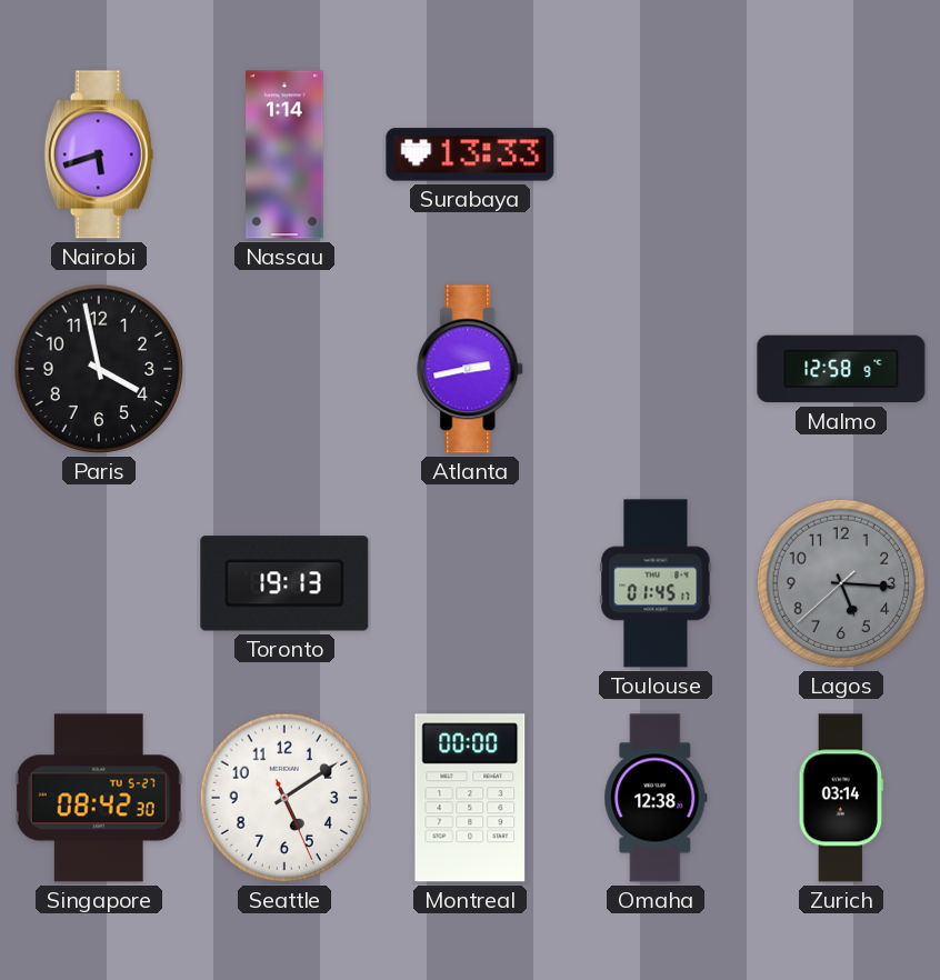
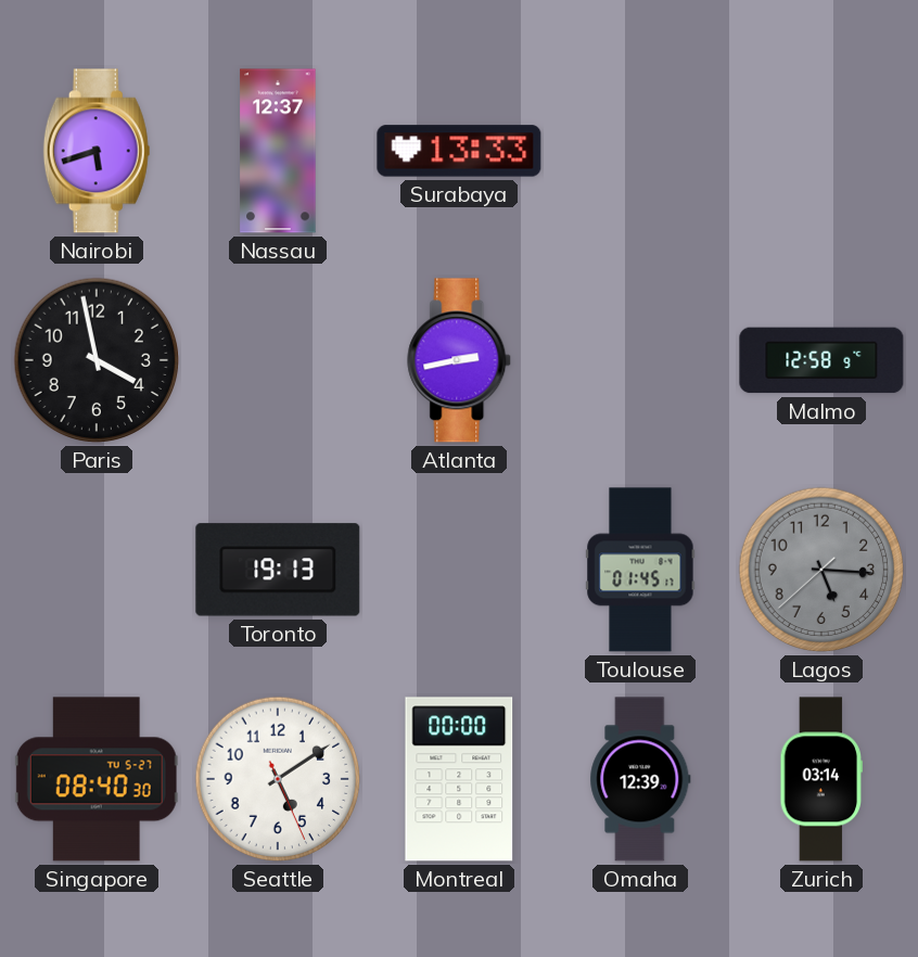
Nassau: 1:14 -> 12:37
Singapore: 08:42 -> 08:40
Omaha: 12:38 -> 12:39
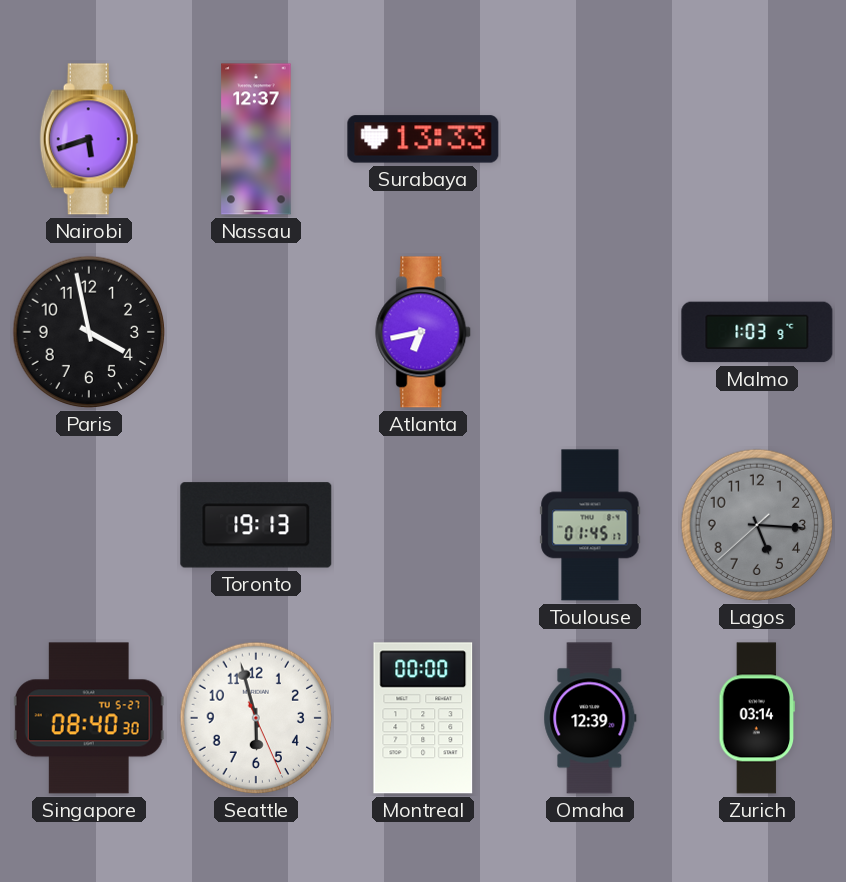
Atlanta: 2:43 -> 6:43
Malmo: 12:58 -> 1:03
Seattle: 5:09 -> 5:57
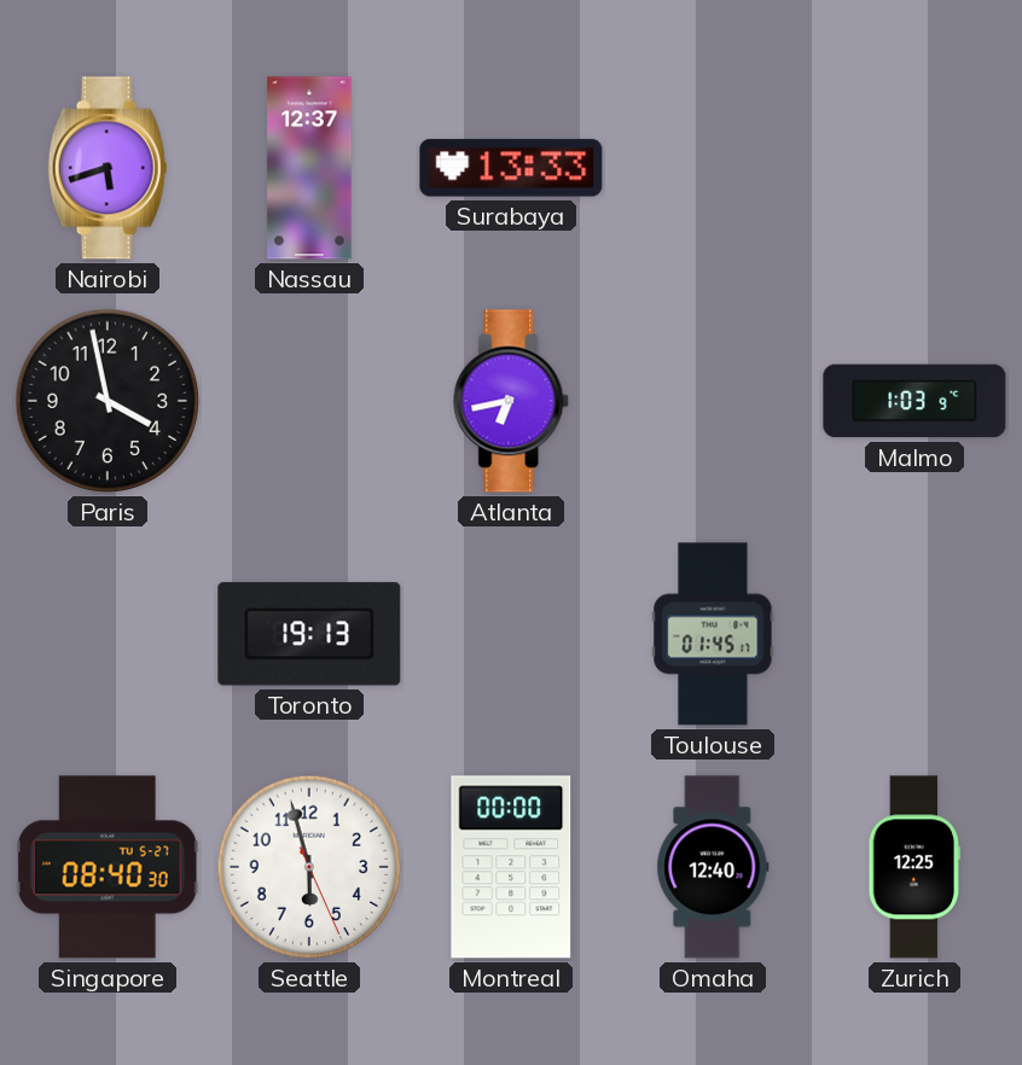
Lagos: 5:15 -> none
Omaha: 12:39 -> 12:40
Zurich: 03:14 -> 12:25
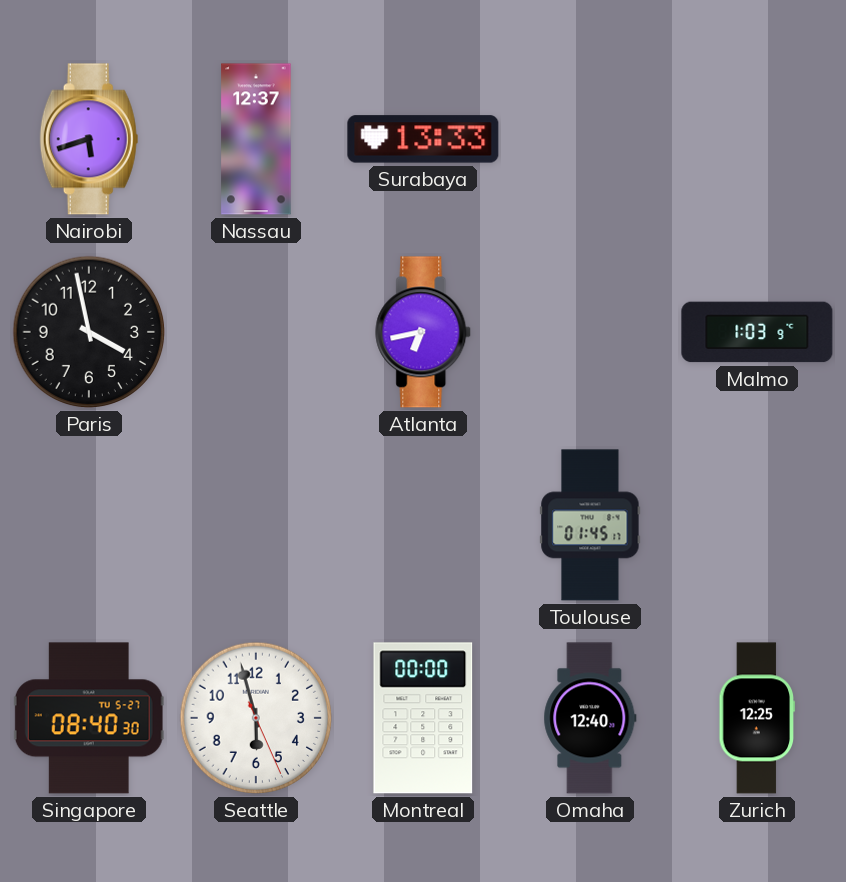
Toronto: 19:13 -> none
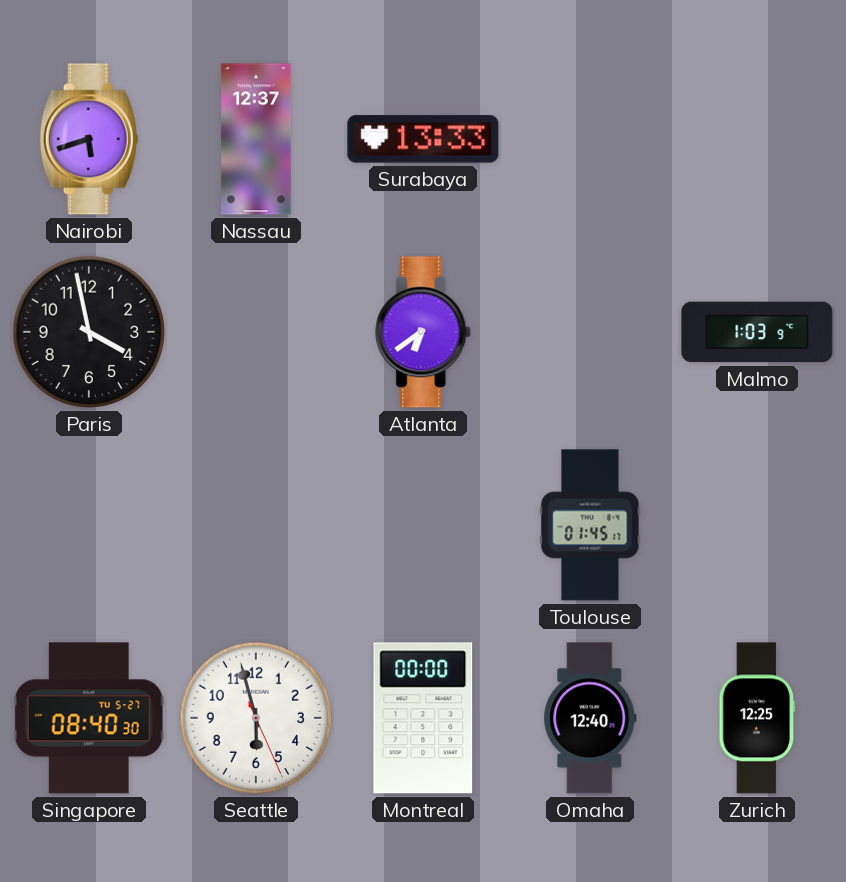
Atlanta: 6:43 -> 6:39
